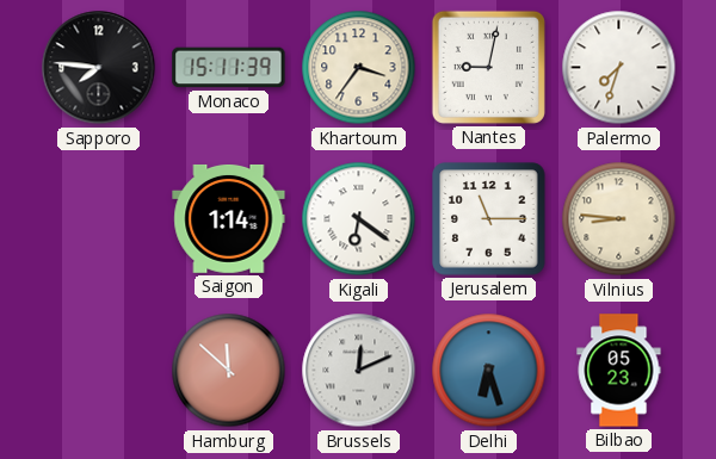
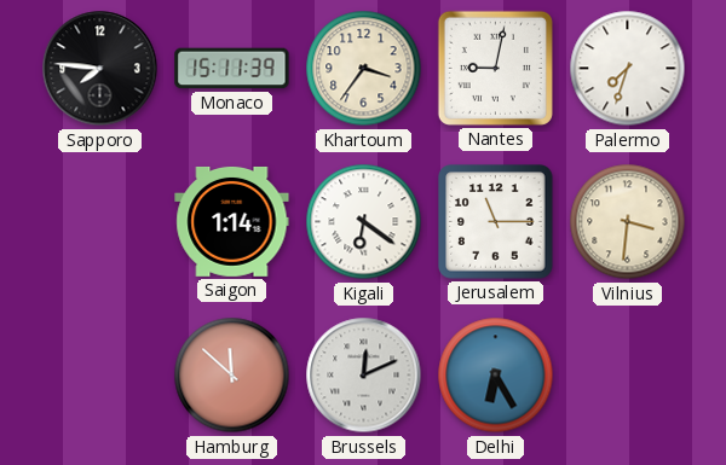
Vilnius: 8:46 -> 3:31
Delhi: 6:27 -> 6:25
Bilbao: 05:23 -> none
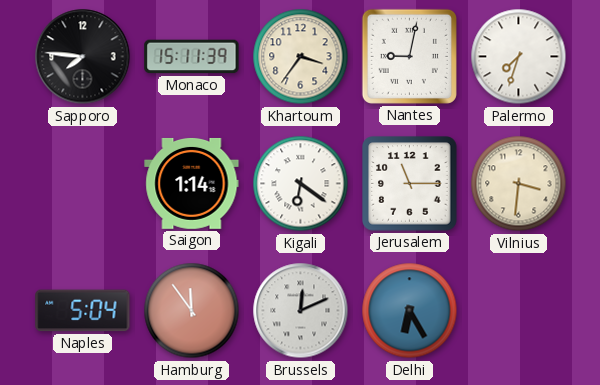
Naples: none -> 5:04
Hamburg: 11:52 -> 11:54
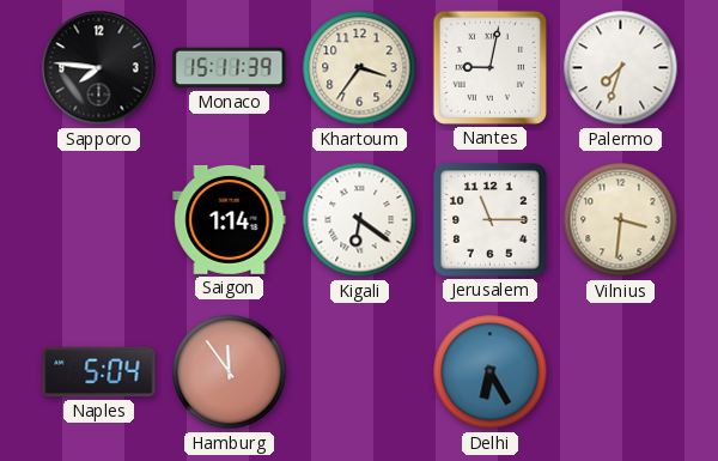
Brussels: 12:11 -> none
